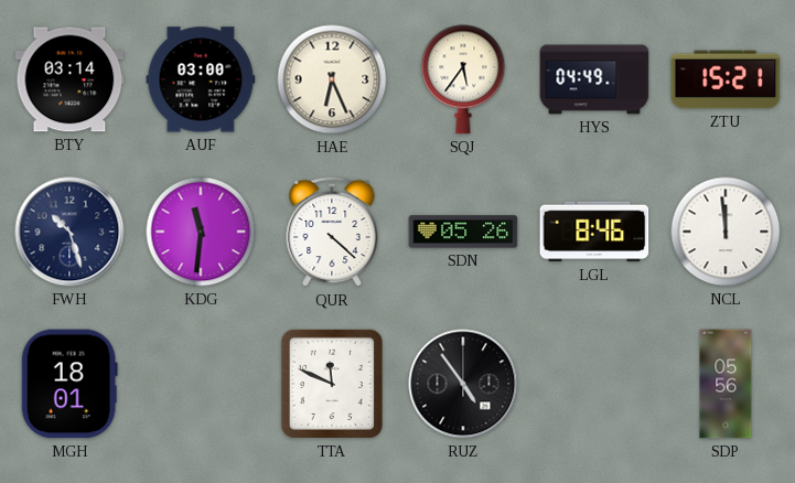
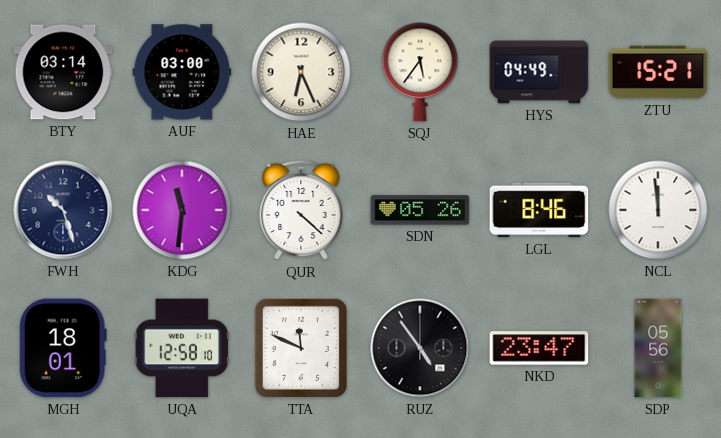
UQA: none -> 12:58
NKD: none -> 23:47
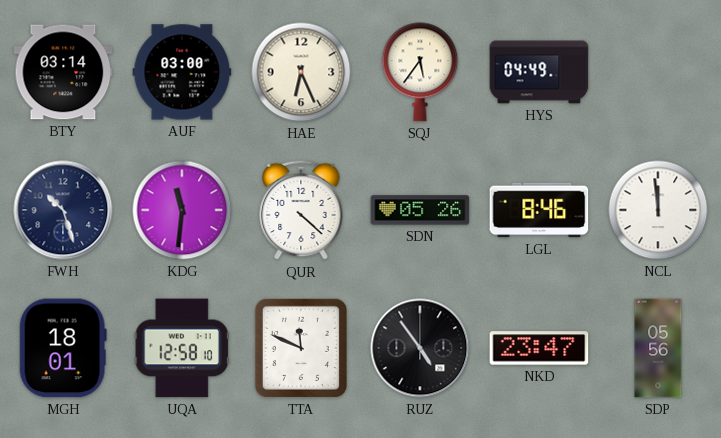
ZTU: 15:21 -> none
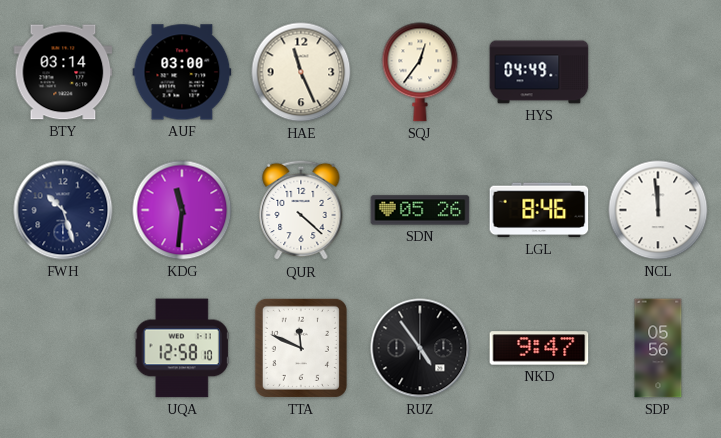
HAE: 6:26 -> 11:26
SQJ: 5:36 -> 12:36
MGH: 18:01 -> none
NKD: 23:47 -> 9:47
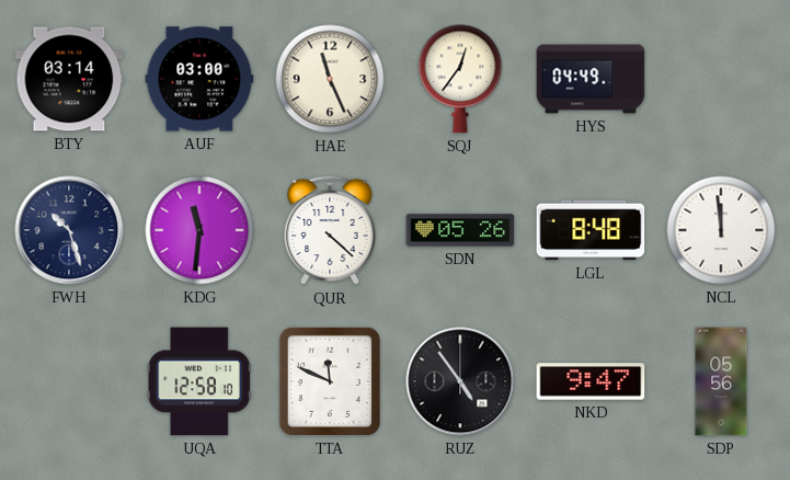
LGL: 8:46 -> 8:48
